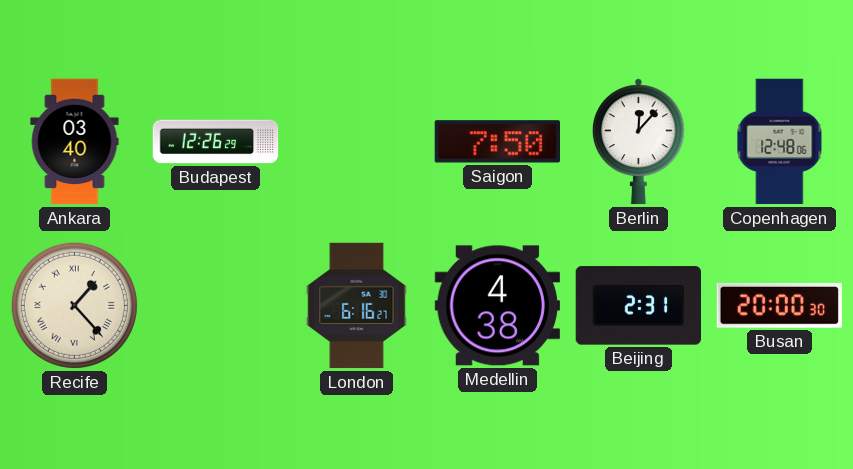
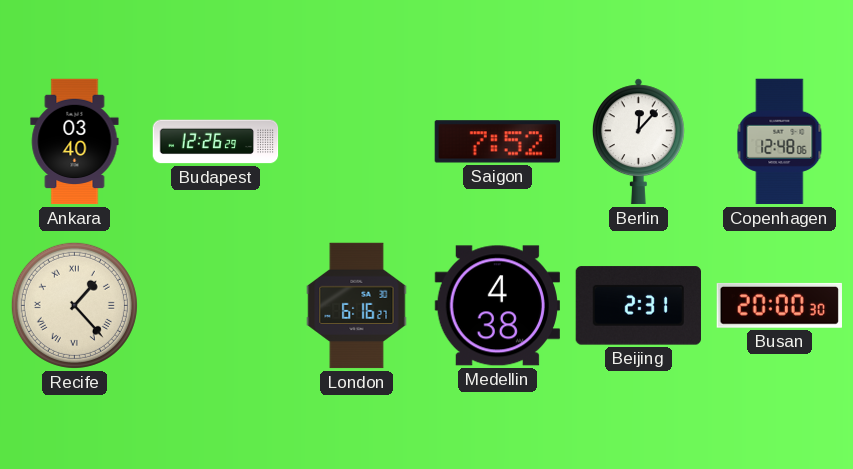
Saigon: 7:50 -> 7:52
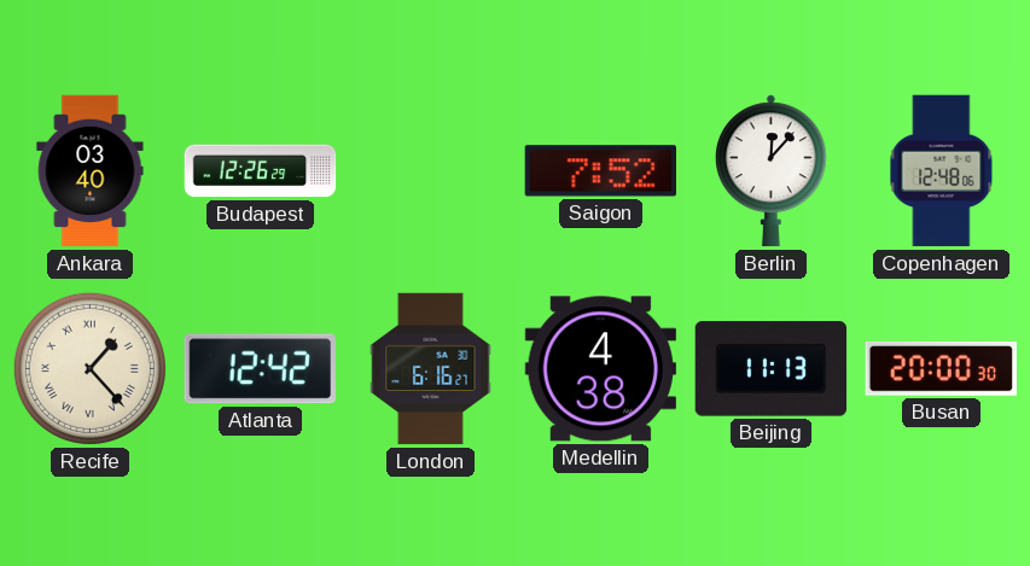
Atlanta: none -> 12:42
Beijing: 2:31 -> 11:13
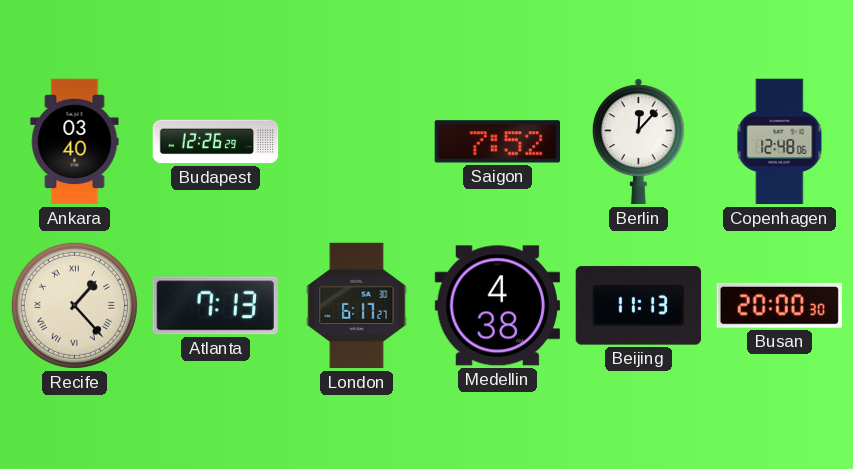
Atlanta: 12:42 -> 7:13
London: 6:16 -> 6:17
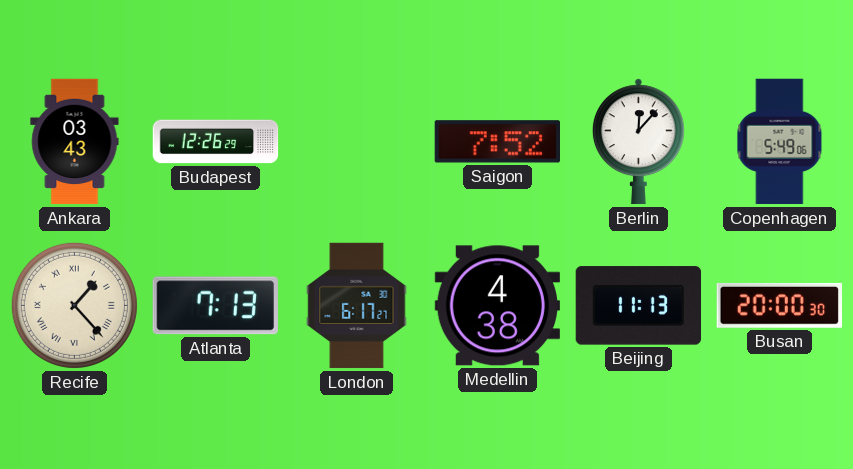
Ankara: 03:40 -> 03:43
Copenhagen: 12:48 -> 5:49
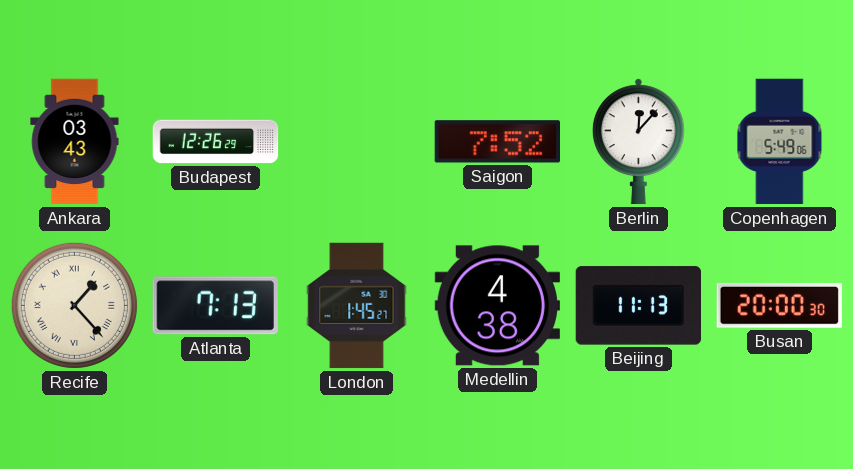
London: 6:17 -> 1:45
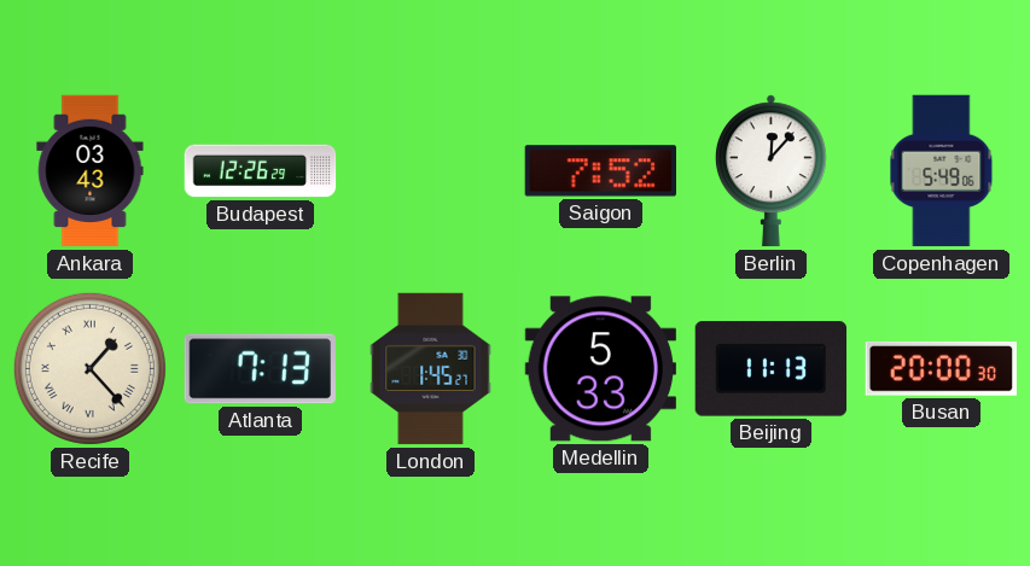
Medellin: 4:38 -> 5:33
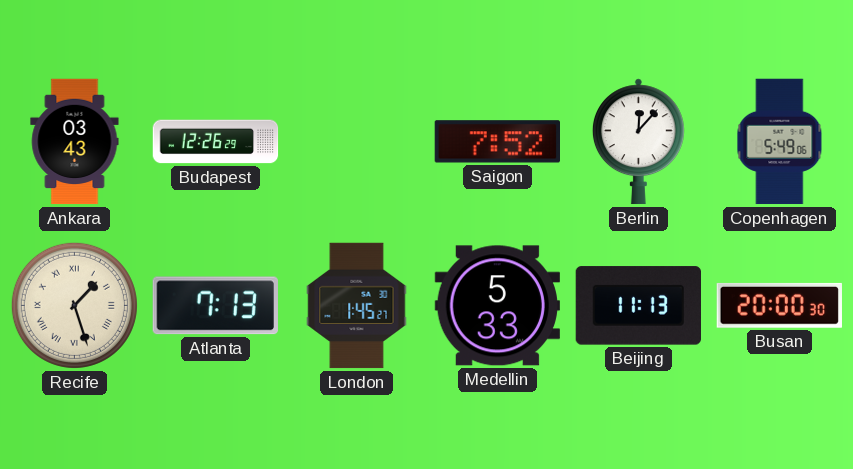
Recife: 1:23 -> 1:27
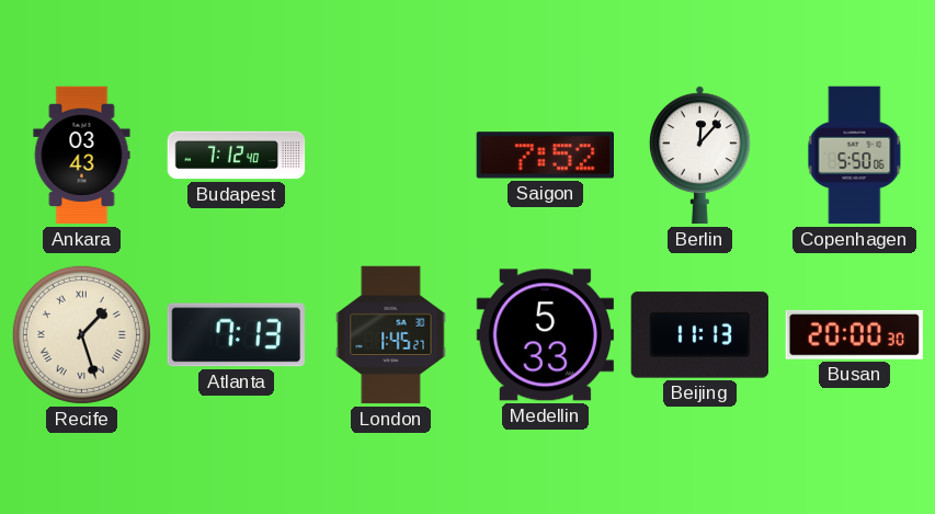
Budapest: 12:26 -> 7:12
Copenhagen: 5:49 -> 5:50
